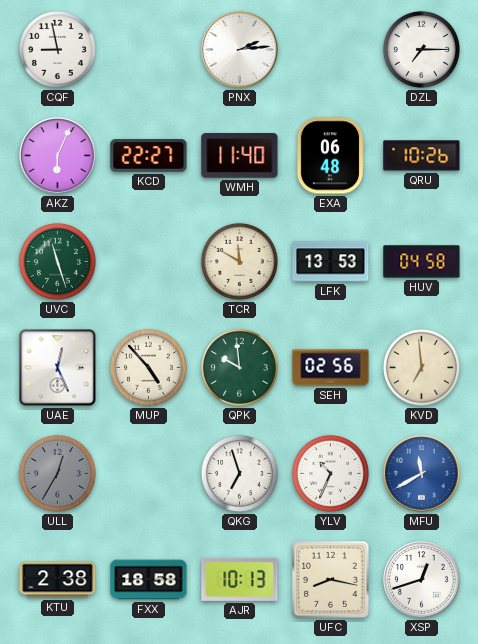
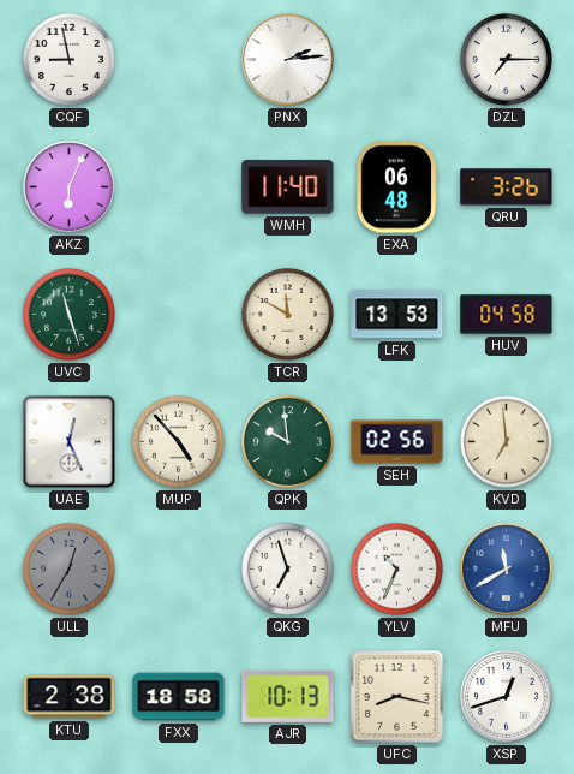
KCD: 22:27 -> none
QRU: 10:26 -> 3:26
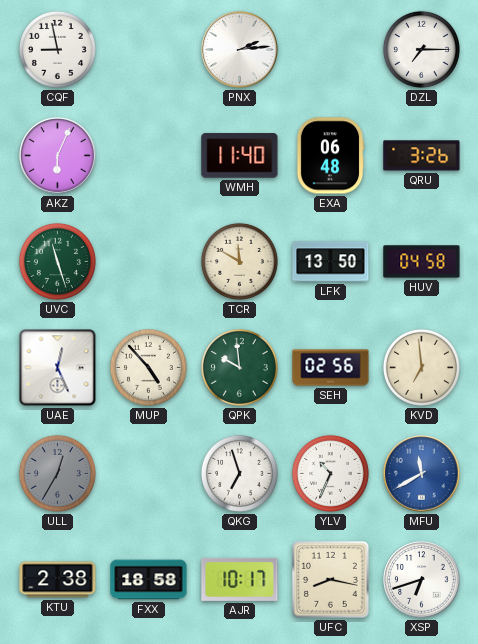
LFK: 13:53 -> 13:50
AJR: 10:13 -> 10:17
XSP: 12:42 -> 6:42
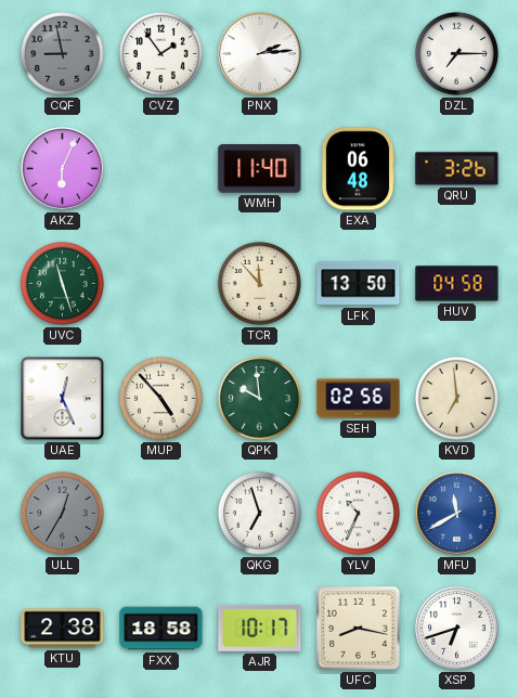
CQF dial: white -> grey
CVZ: none -> 1:54
TCR: 11:50 -> 11:53
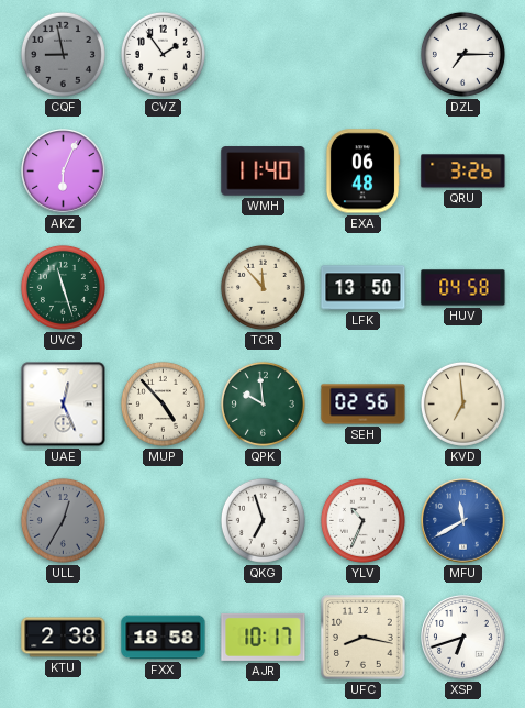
PNX: 2:14 -> none
